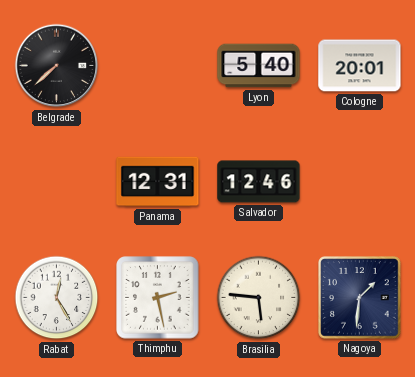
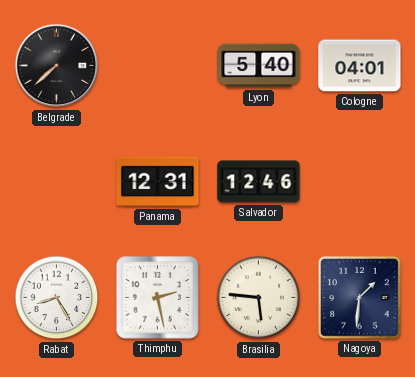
Cologne: 20:01 -> 04:01
Rabat: 12:25 -> 8:25
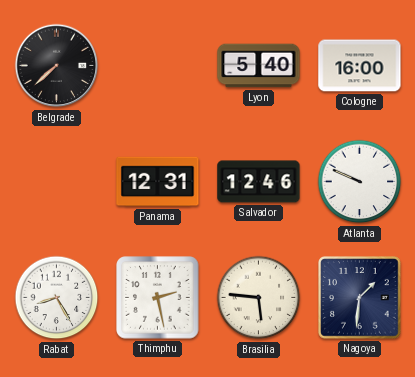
Cologne: 04:01 -> 16:00
Atlanta: none -> 9:49
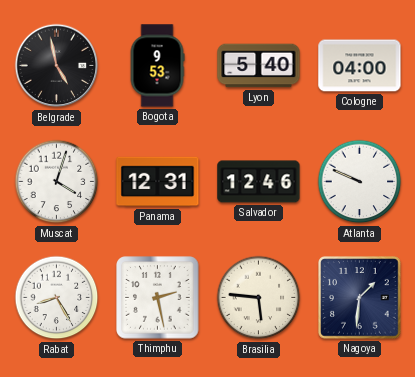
Belgrade: 7:38 -> 4:58
Bogota: none -> 9:53
Cologne: 16:00 -> 04:00
Muscat: none -> 4:03
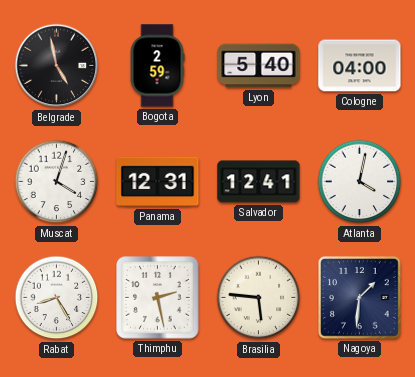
Bogota: 9:53 -> 2:59
Salvador: 12:46 -> 12:41
Atlanta: 9:49 -> 4:02
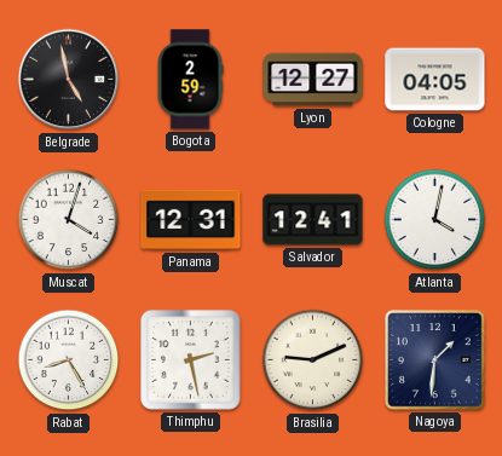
Lyon: 5:40 -> 12:27
Cologne: 04:00 -> 04:05
Brasilia: 5:46 -> 9:11
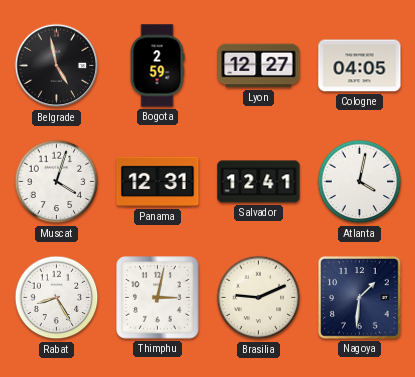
Thimphu: 2:28 -> 3:02
